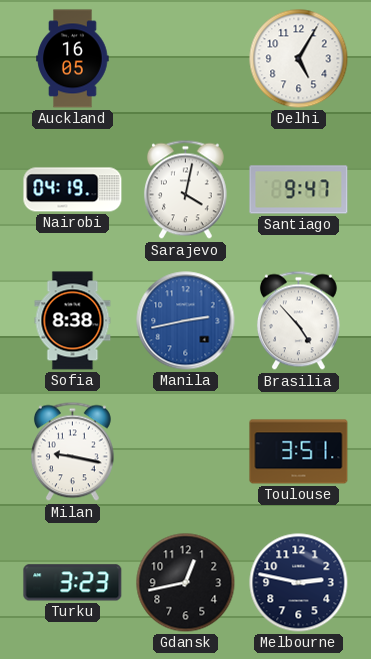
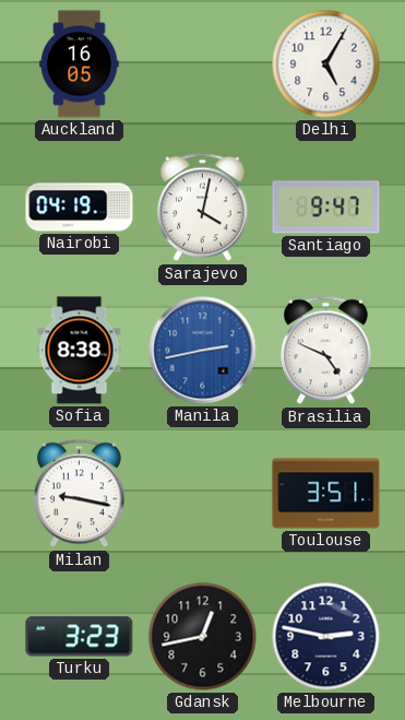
Brasilia: 4:53 -> 4:49
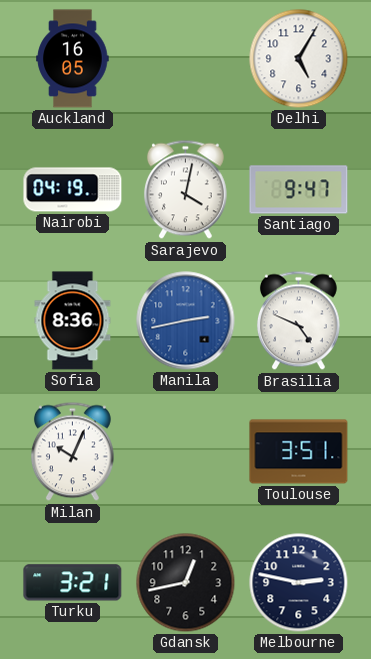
Sofia: 8:38 -> 8:36
Milan: 9:17 -> 10:04
Turku: 3:23 -> 3:21
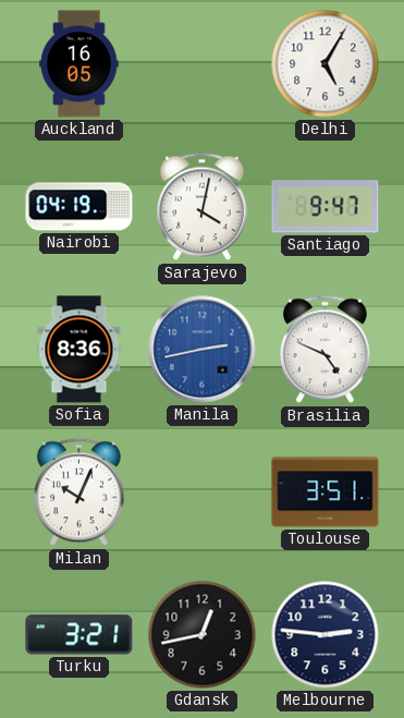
Melbourne: 2:47 -> 2:46
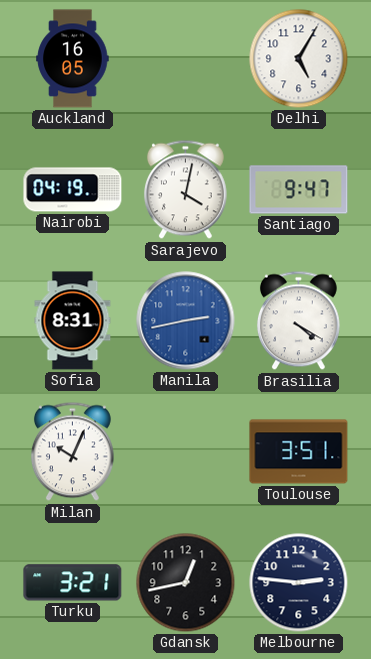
Sofia: 8:36 -> 8:31
Brasilia: 4:49 -> 4:20
